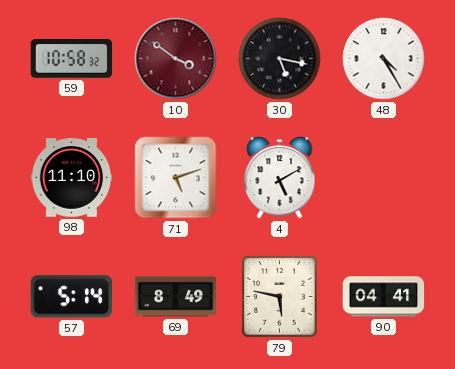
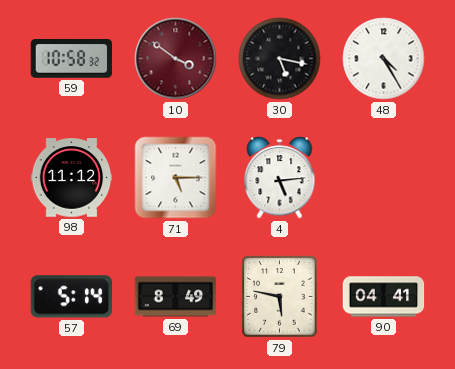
98: 11:10 -> 11:12
71: 5:12 -> 5:15
4: 5:10 -> 5:14
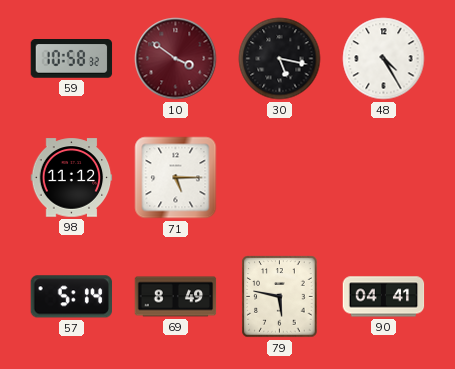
4: 5:14 -> none
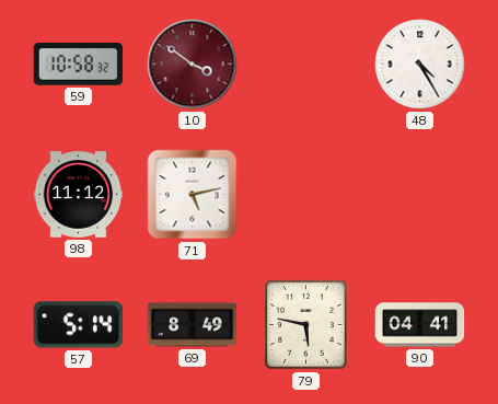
30: 5:17 -> none
71: 5:15 -> 5:13
